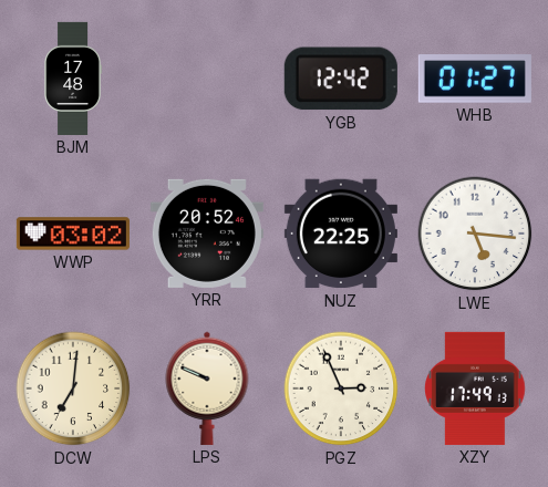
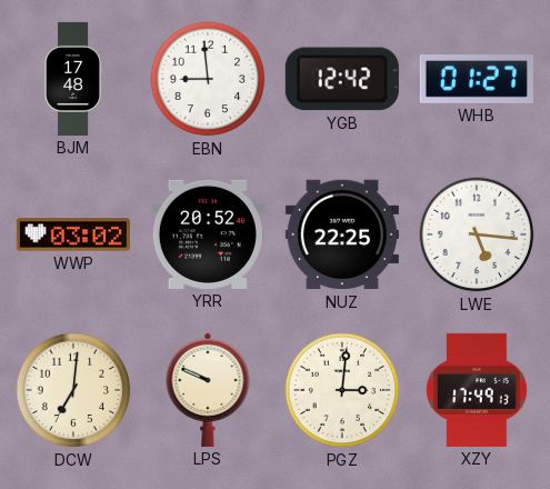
EBN: none -> 8:59
PGZ: 2:56 -> 3:01
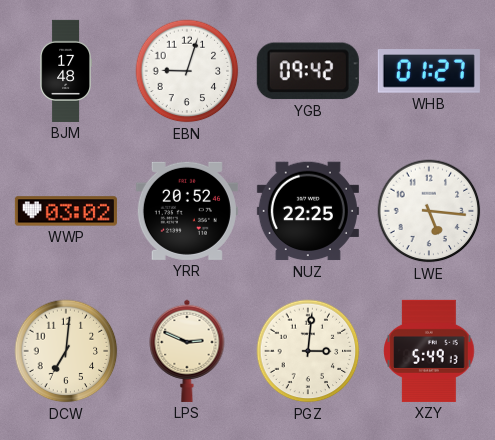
EBN: 8:59 -> 9:03
YGB: 12:42 -> 09:42
LPS: 9:49 -> 2:49
XZY: 17:49 -> 5:49
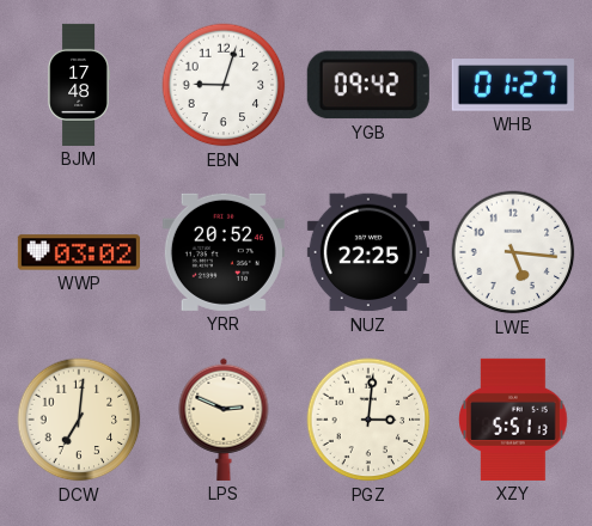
XZY: 5:49 -> 5:51
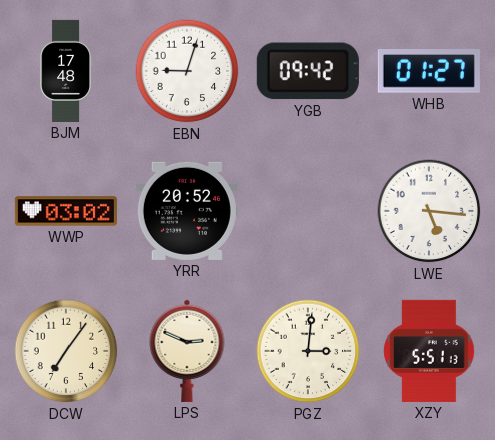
NUZ: 22:25 -> none
DCW: 7:01 -> 7:06
